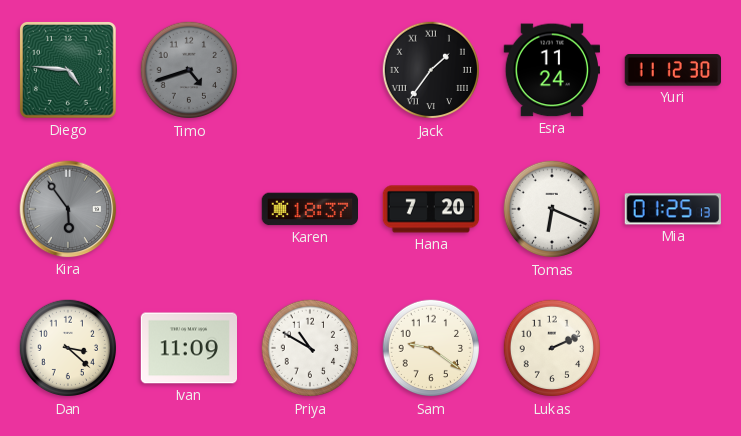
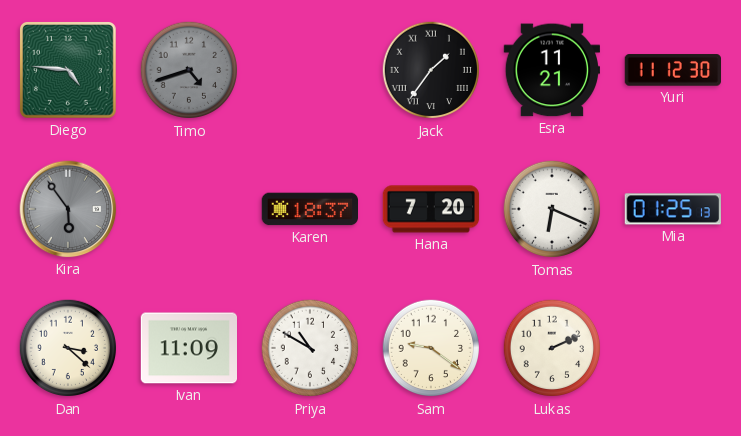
Esra: 11:24 -> 11:21
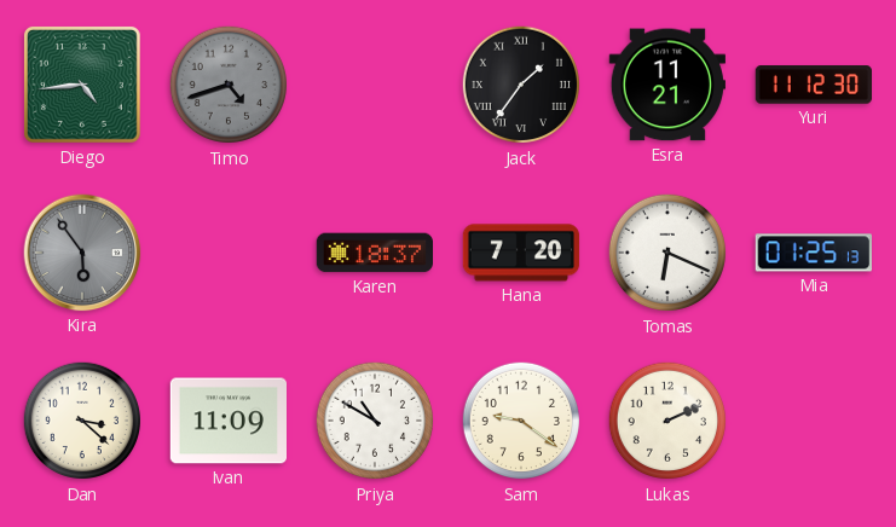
Diego: 4:46 -> 4:44
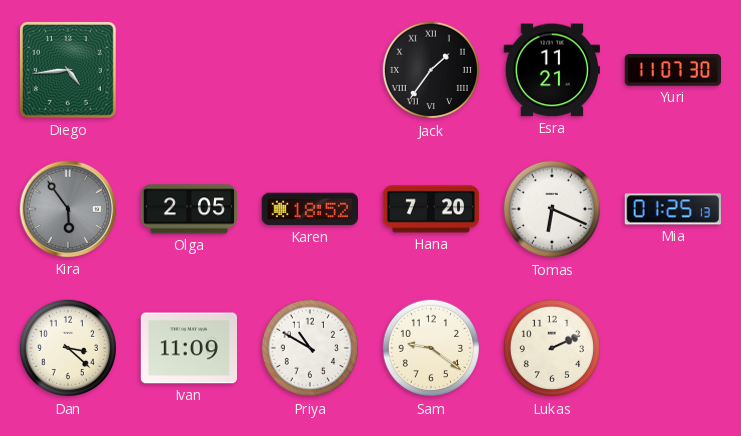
Timo: 4:42 -> none
Yuri: 11:12 -> 11:07
Olga: none -> 2:05
Karen: 18:37 -> 18:52
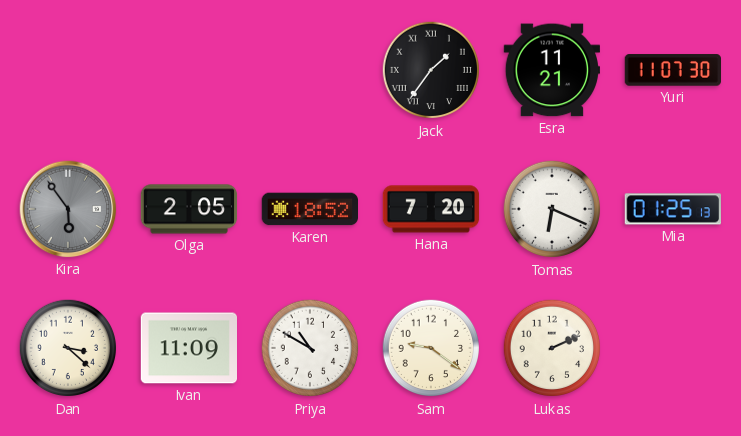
Diego: 4:44 -> none
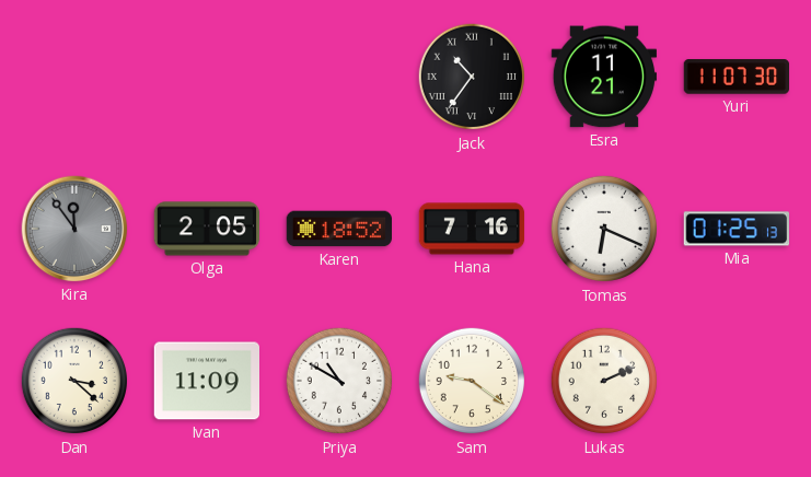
Jack: 1:36 -> 10:36
Kira: 5:54 -> 11:54
Hana: 7:20 -> 7:16
